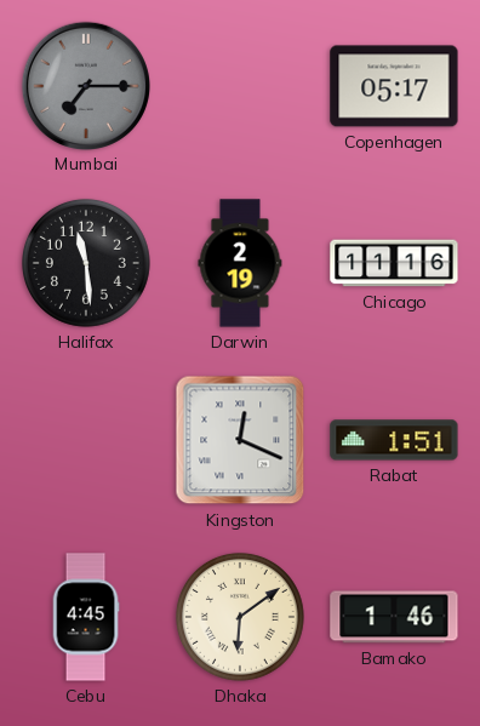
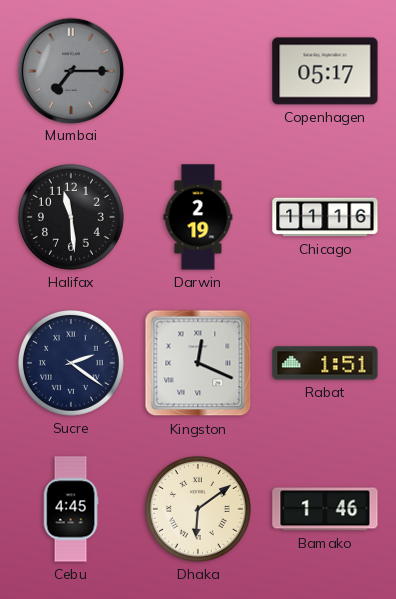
Sucre: none -> 2:21
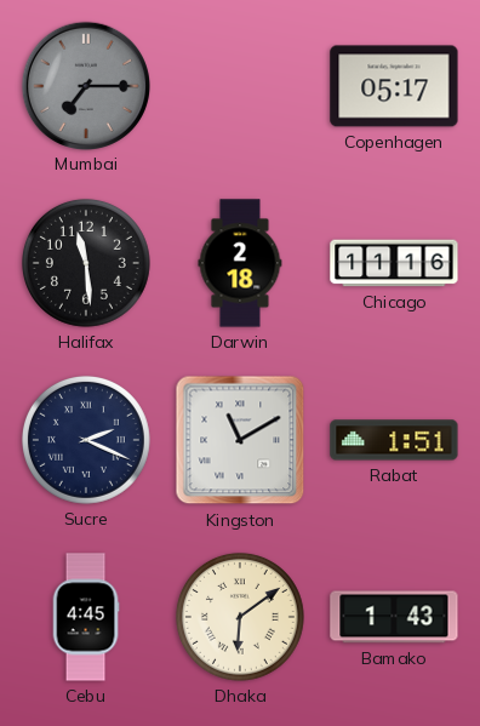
Darwin: 2:19 -> 2:18
Sucre: 2:21 -> 2:19
Kingston: 12:19 -> 11:10
Bamako: 1:46 -> 1:43
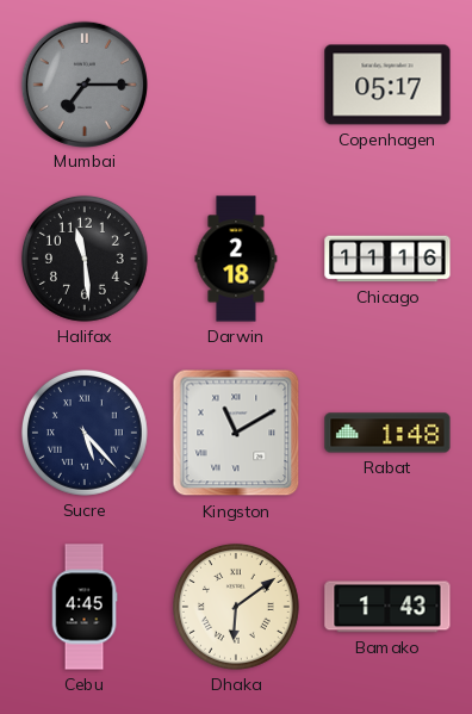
Sucre: 2:19 -> 5:23
Rabat: 1:51 -> 1:48
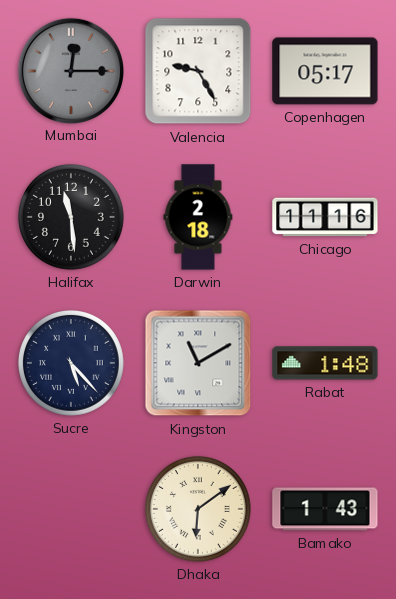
Mumbai: 7:15 -> 12:15
Valencia: none -> 9:25
Cebu: 4:45 -> none
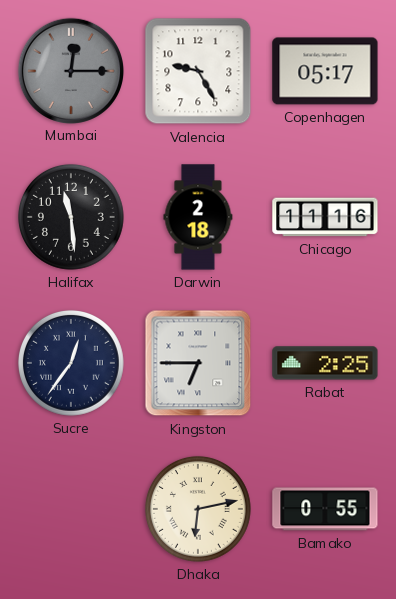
Sucre: 5:23 -> 12:36
Kingston: 11:10 -> 6:45
Rabat: 1:48 -> 2:25
Dhaka: 6:09 -> 6:13
Bamako: 1:43 -> 0:55
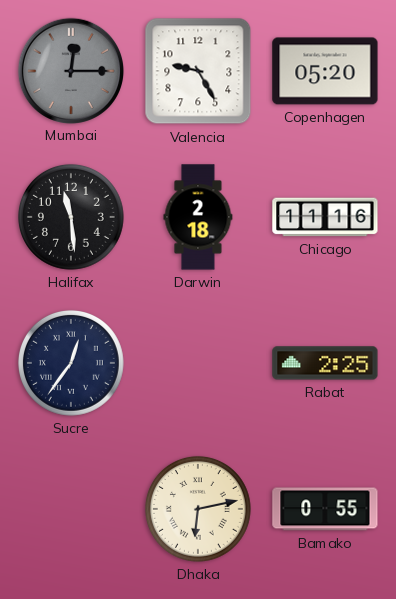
Copenhagen: 05:17 -> 05:20
Kingston: 6:45 -> none
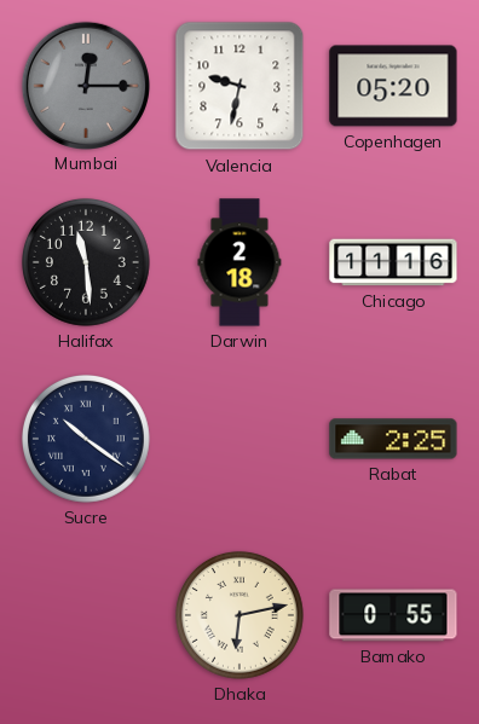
Valencia: 9:25 -> 9:32
Sucre: 12:36 -> 10:21
